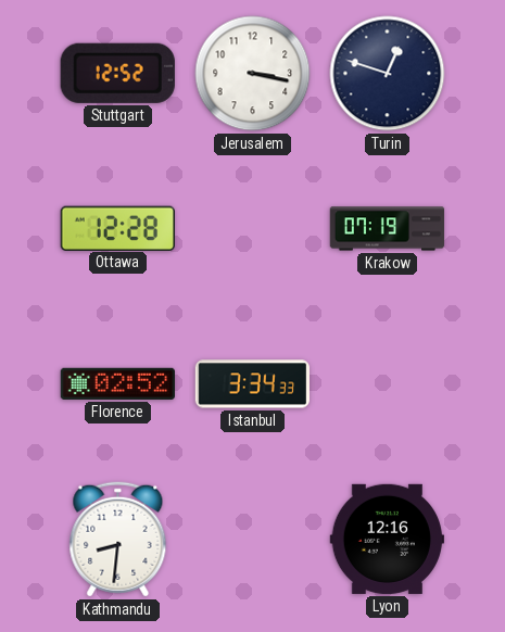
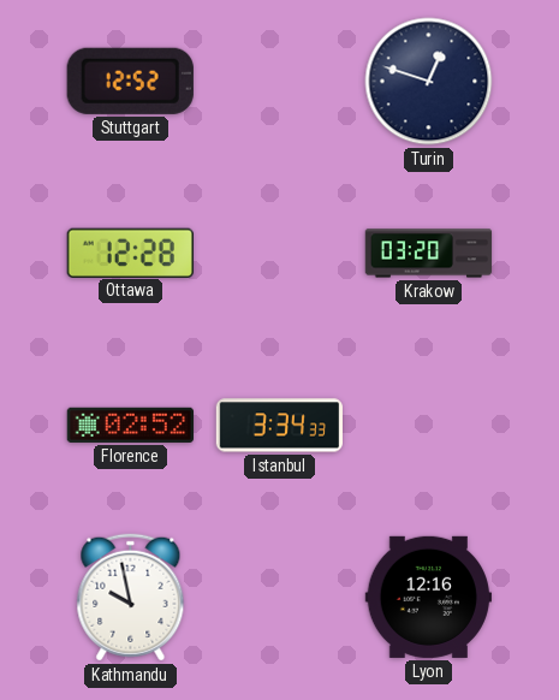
Jerusalem: 3:17 -> none
Krakow: 07:19 -> 03:20
Kathmandu: 8:31 -> 9:58
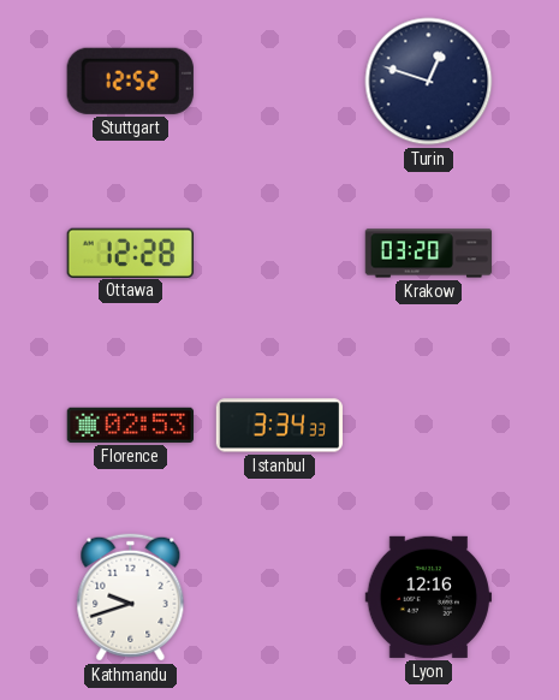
Florence: 02:52 -> 02:53
Kathmandu: 9:58 -> 9:42
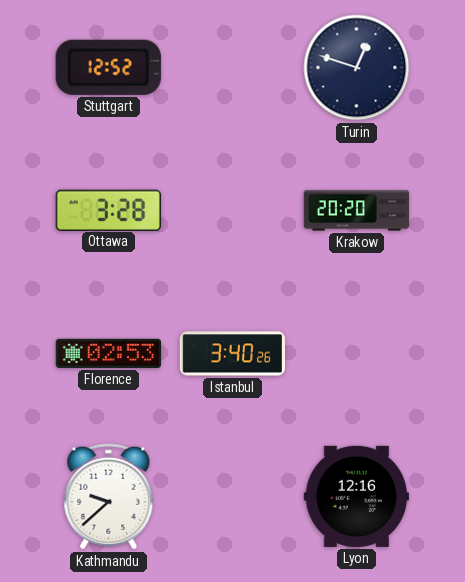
Ottawa: 12:28 -> 3:28
Krakow: 03:20 -> 20:20
Istanbul: 3:34 -> 3:40
Kathmandu: 9:42 -> 9:38
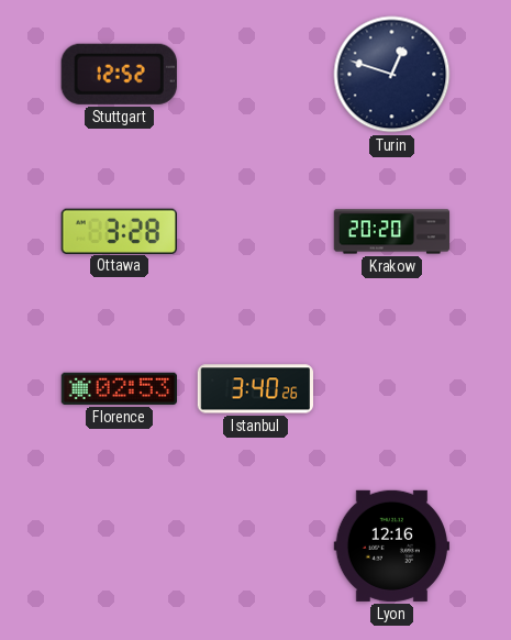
Kathmandu: 9:38 -> none
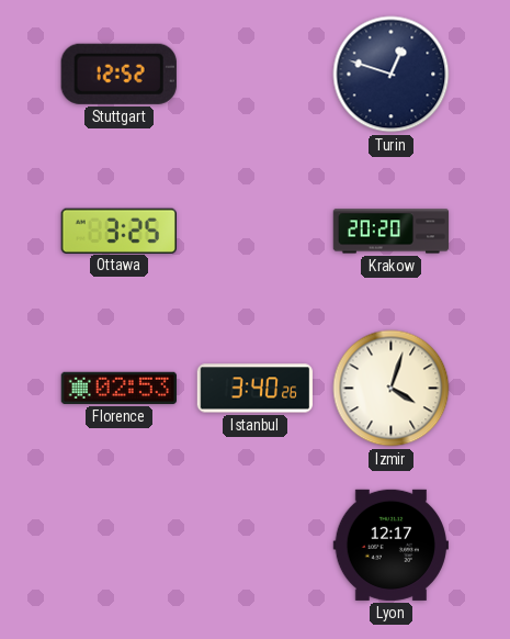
Ottawa: 3:28 -> 3:25
Izmir: none -> 4:03
Lyon: 12:16 -> 12:17
